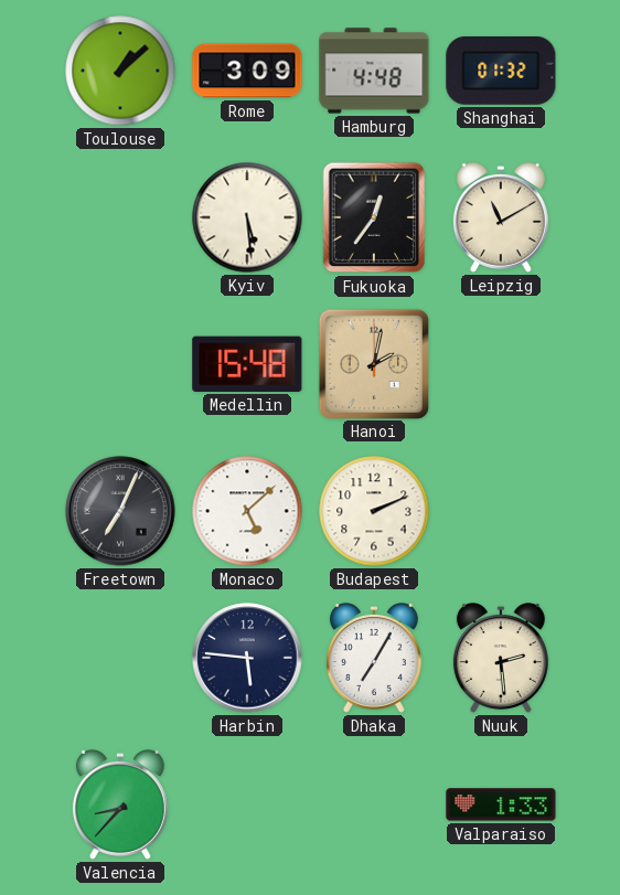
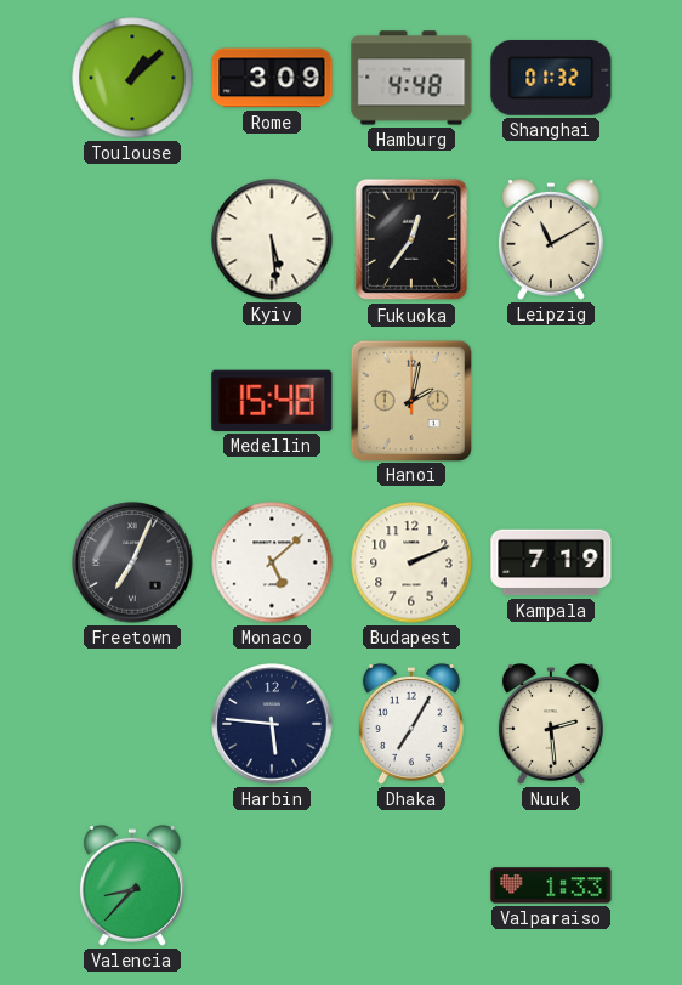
Kampala: none -> 7:19
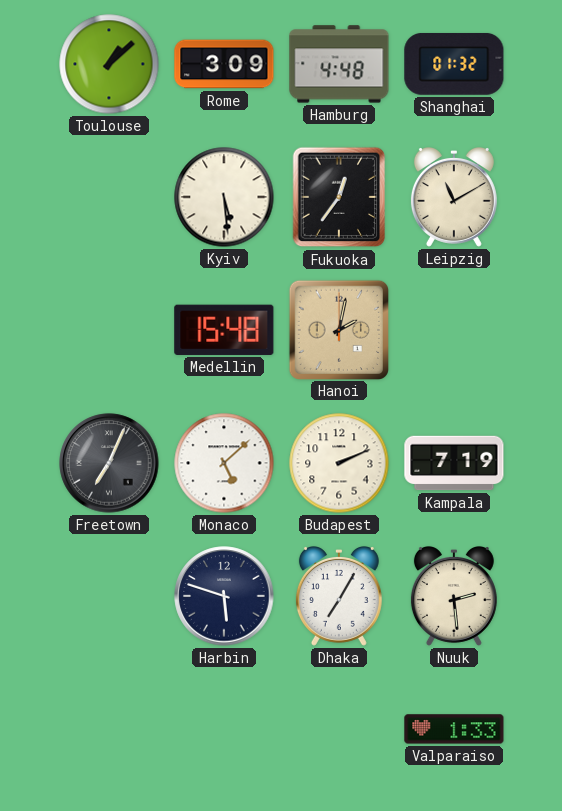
Harbin: 5:46 -> 5:48
Valencia: 8:37 -> none
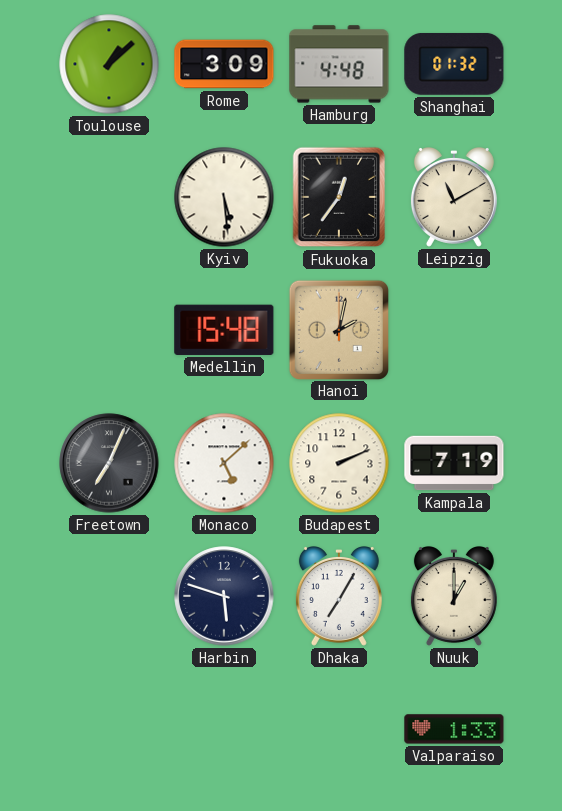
Nuuk: 2:29 -> 1:00
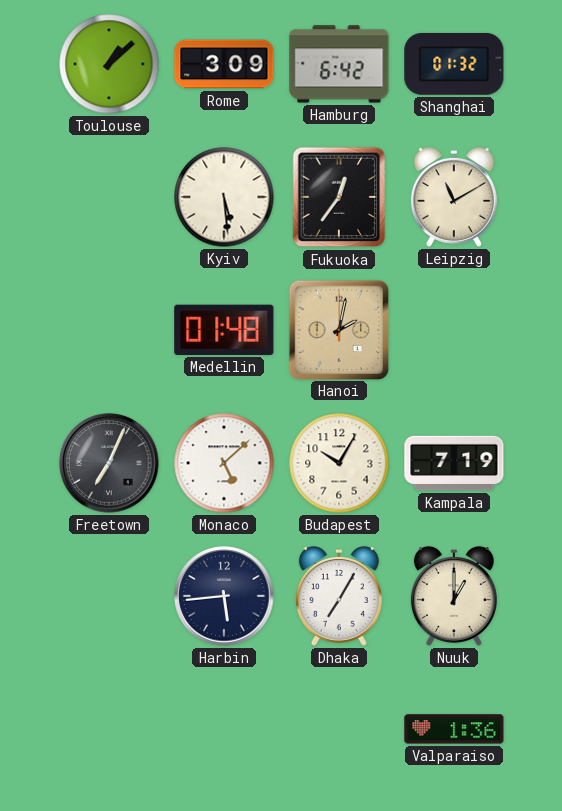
Hamburg: 4:48 -> 6:42
Medellin: 15:48 -> 01:48
Budapest: 2:11 -> 10:05
Harbin: 5:48 -> 5:44
Valparaiso: 1:33 -> 1:36
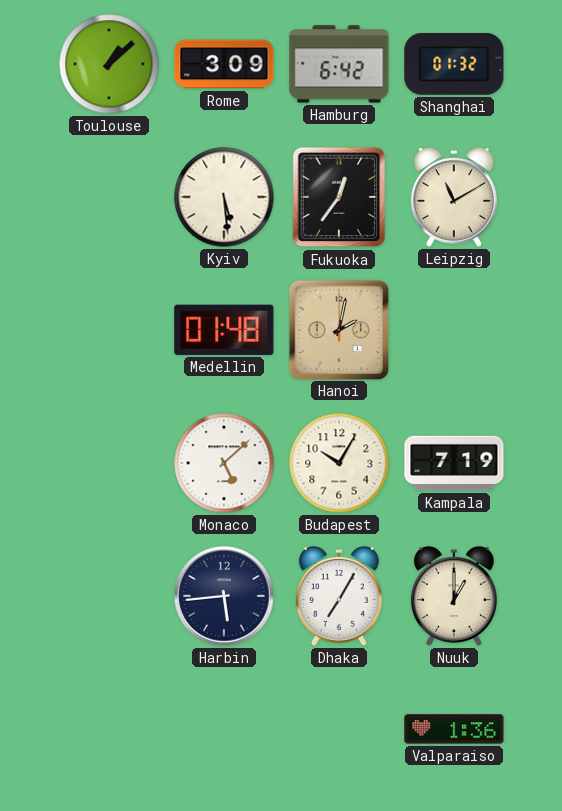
Freetown: 7:04 -> none
